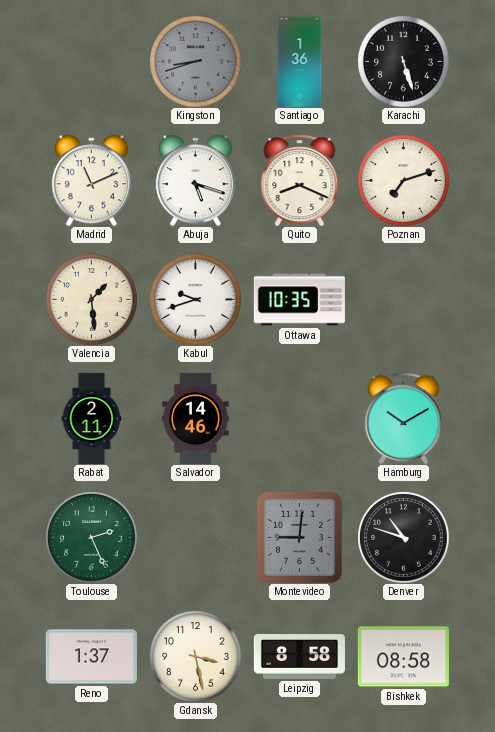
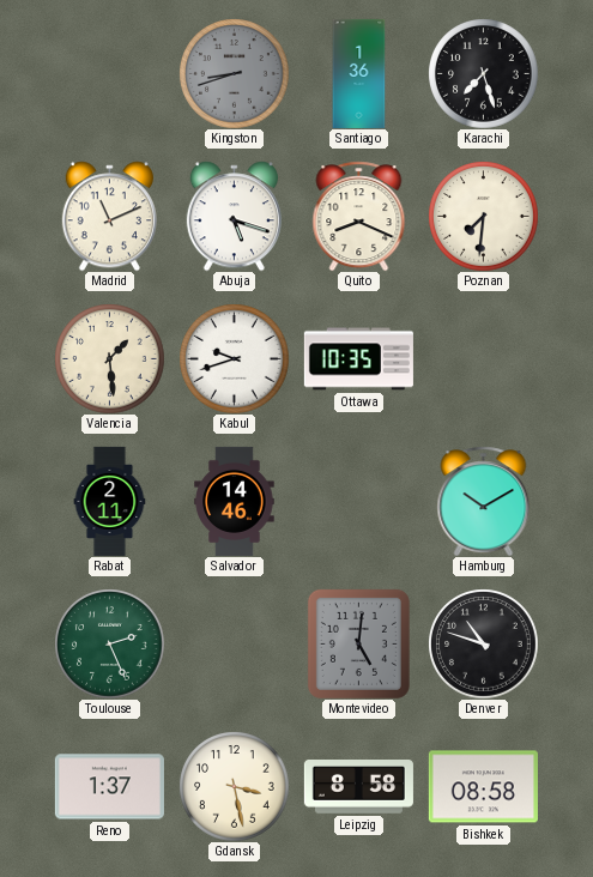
Karachi: 5:27 -> 7:27
Poznan: 7:12 -> 7:31
Montevideo: 9:01 -> 5:01
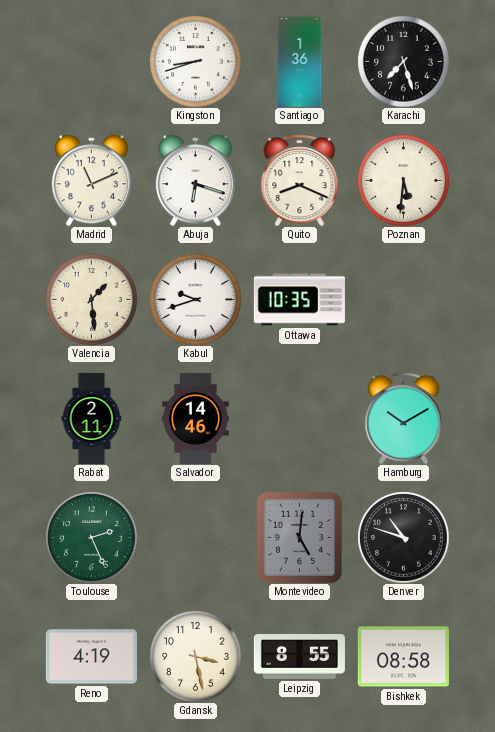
Kingston dial: grey -> white
Abuja: 5:18 -> 6:18
Poznan: 7:31 -> 5:31
Reno: 1:37 -> 4:19
Leipzig: 8:58 -> 8:55
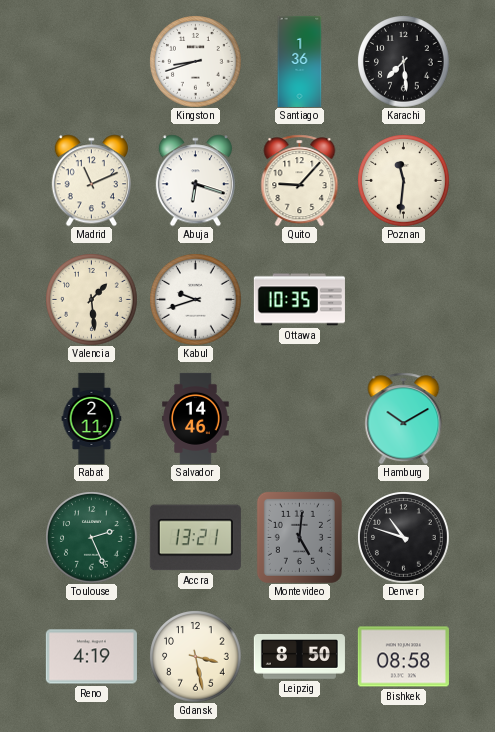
Karachi: 7:27 -> 7:29
Quito: 8:19 -> 9:07
Poznan: 5:31 -> 11:31
Accra: none -> 13:21
Leipzig: 8:55 -> 8:50
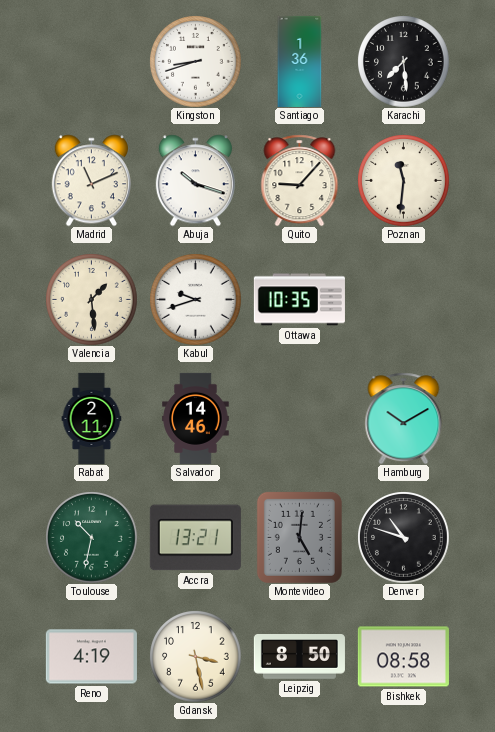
Abuja: 6:18 -> 10:18
Toulouse: 2:26 -> 10:32
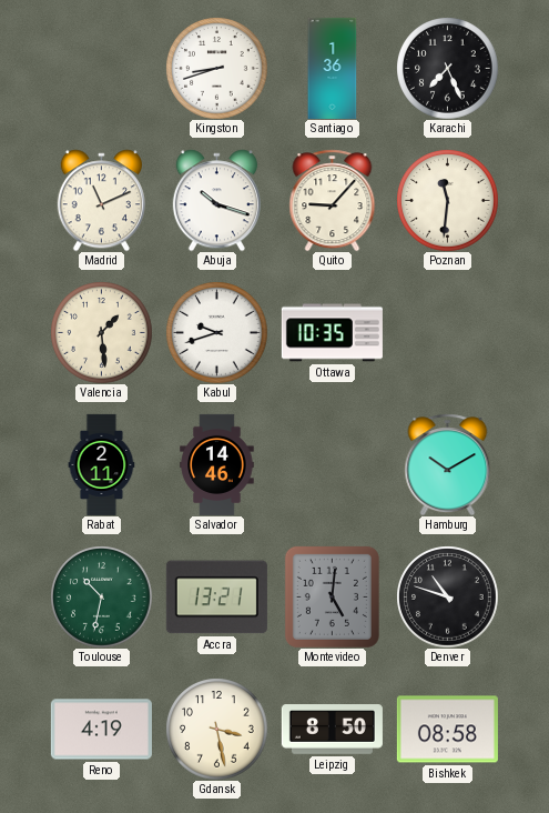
Karachi: 7:29 -> 7:26
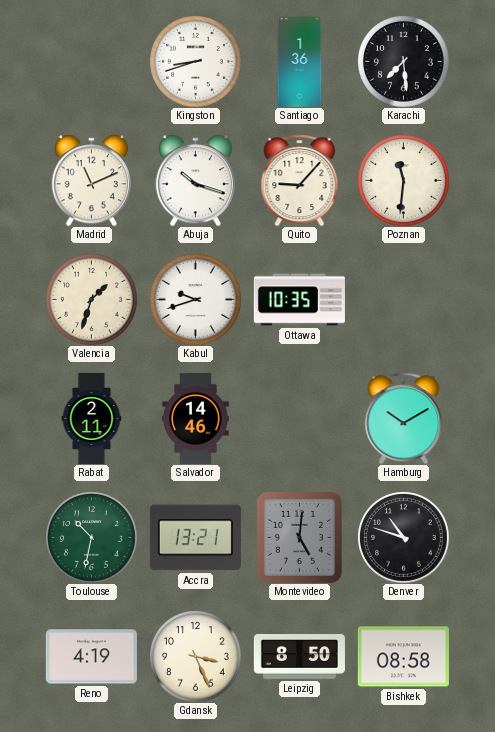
Karachi: 7:26 -> 7:29
Valencia: 1:29 -> 1:33
Gdansk: 3:28 -> 3:26
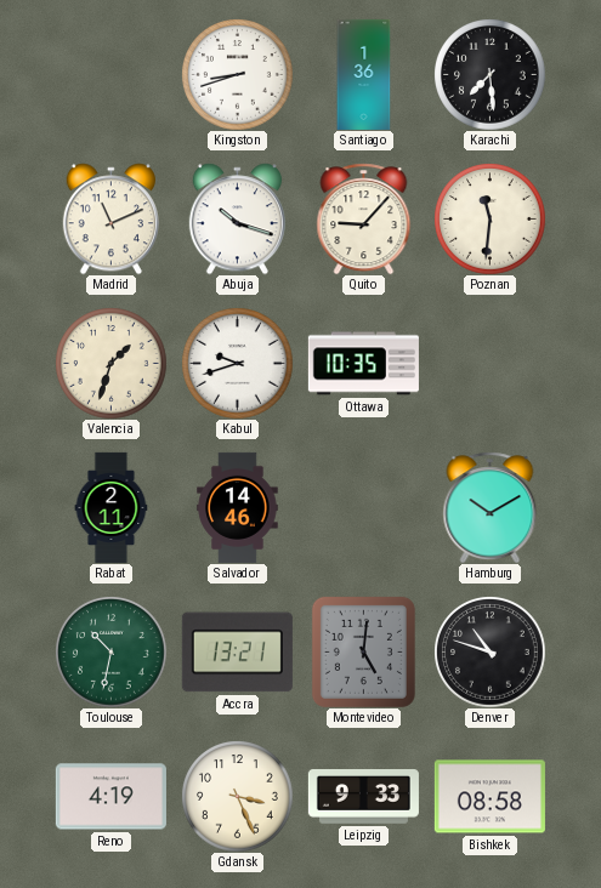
Leipzig: 8:50 -> 9:33
